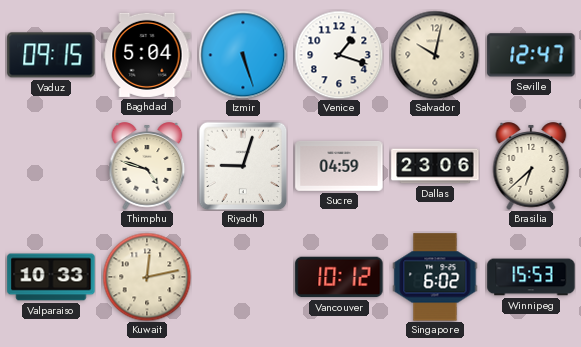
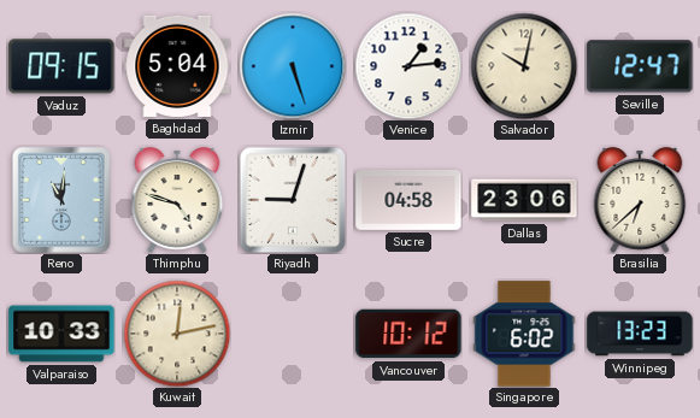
Venice: 1:18 -> 1:14
Reno: none -> 11:01
Sucre: 04:59 -> 04:58
Winnipeg: 15:53 -> 13:23
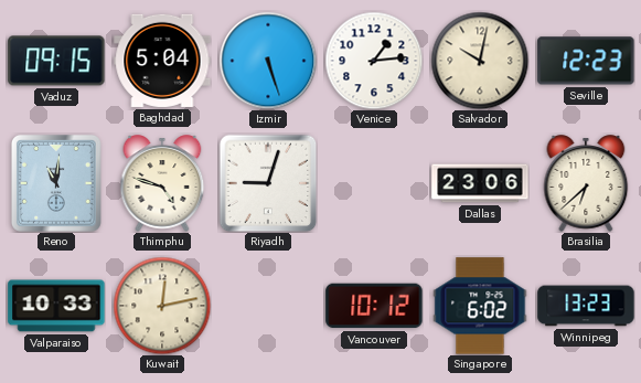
Seville: 12:47 -> 12:23
Sucre: 04:58 -> none
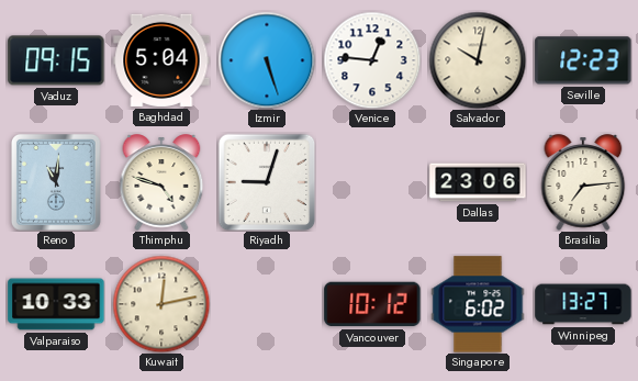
Venice: 1:14 -> 12:46
Brasilia: 6:38 -> 7:14
Winnipeg: 13:23 -> 13:27
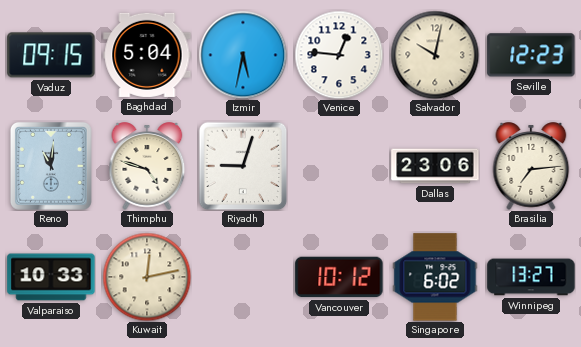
Izmir: 5:27 -> 5:32
